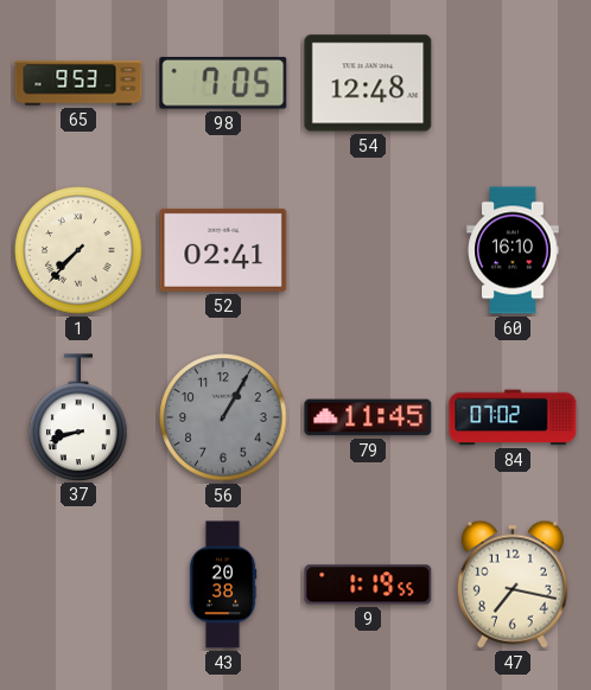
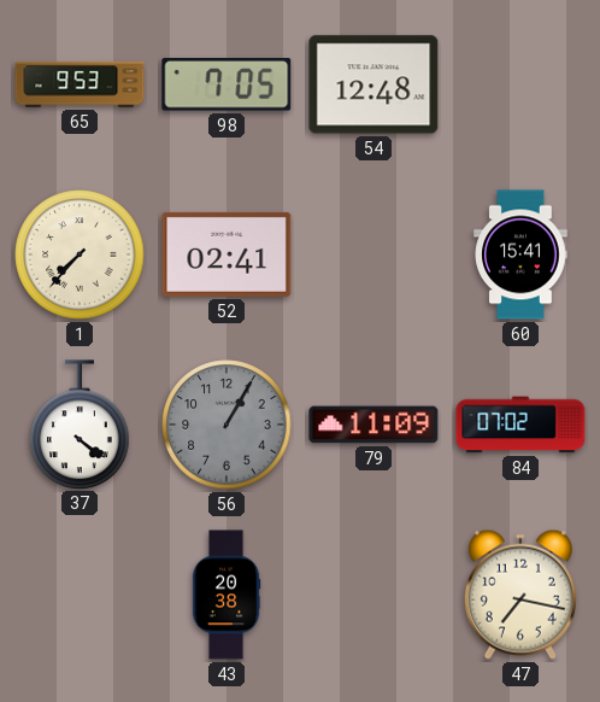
60: 16:10 -> 15:41
37: 8:42 -> 4:21
79: 11:45 -> 11:09
9: 1:19 -> none
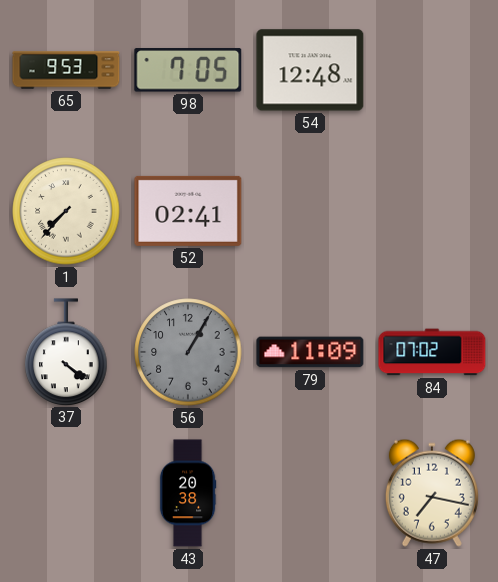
60: 15:41 -> none
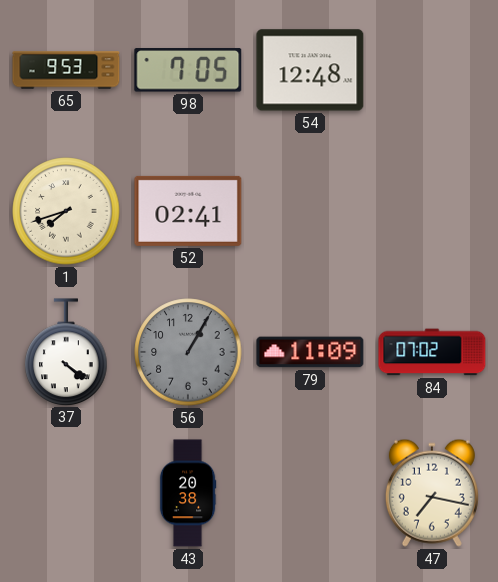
1: 7:37 -> 7:42
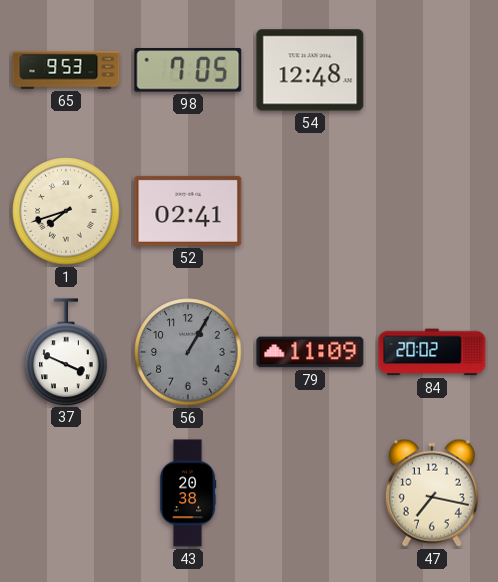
37: 4:21 -> 3:49
84: 07:02 -> 20:02
